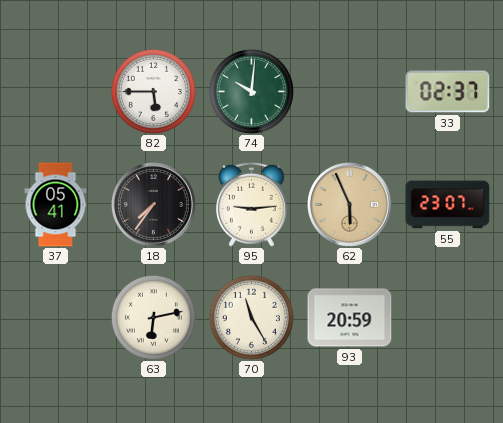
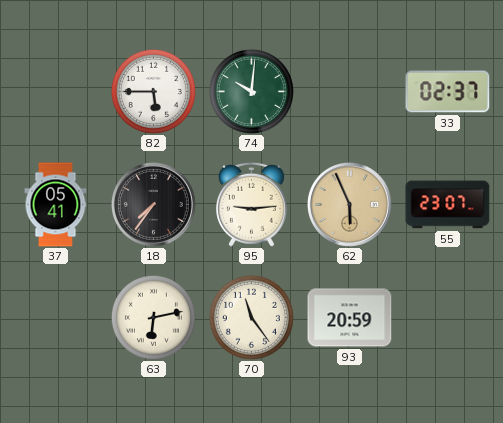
70: 11:25 -> 11:24
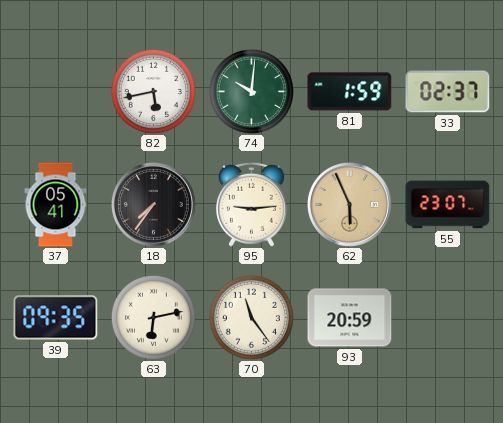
82: 5:45 -> 5:43
81: none -> 1:59
39: none -> 09:35
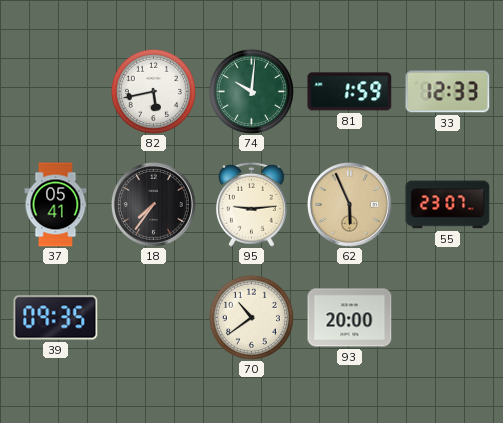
33: 02:37 -> 12:33
63: 6:13 -> none
70: 11:24 -> 10:39
93: 20:59 -> 20:00
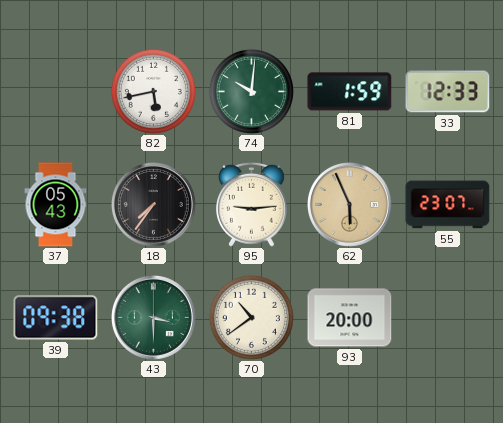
37: 05:41 -> 05:43
39: 09:35 -> 09:38
43: none -> 3:30
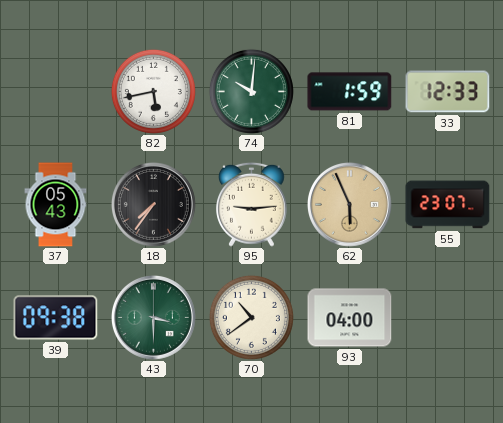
93: 20:00 -> 04:00
